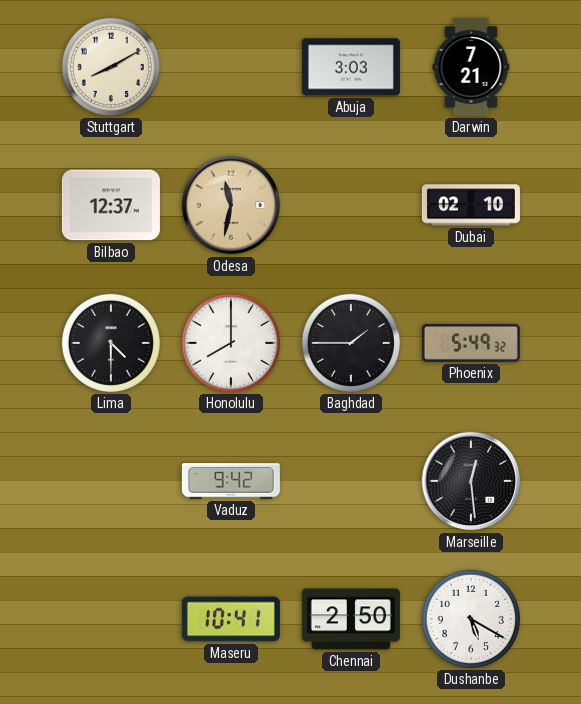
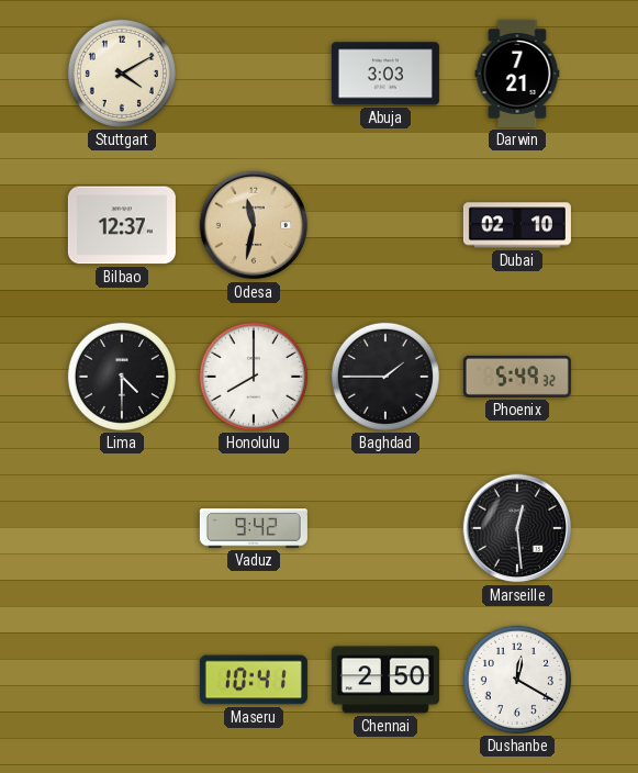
Stuttgart: 8:10 -> 4:10
Dushanbe: 5:20 -> 12:20
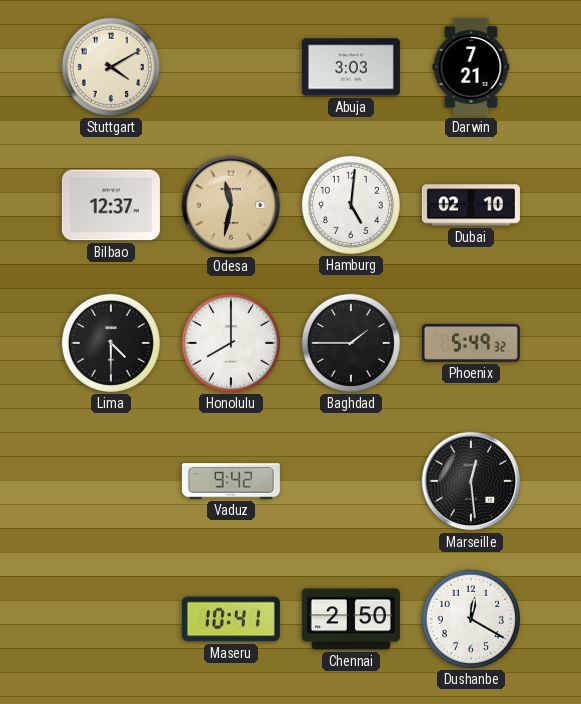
Hamburg: none -> 5:01
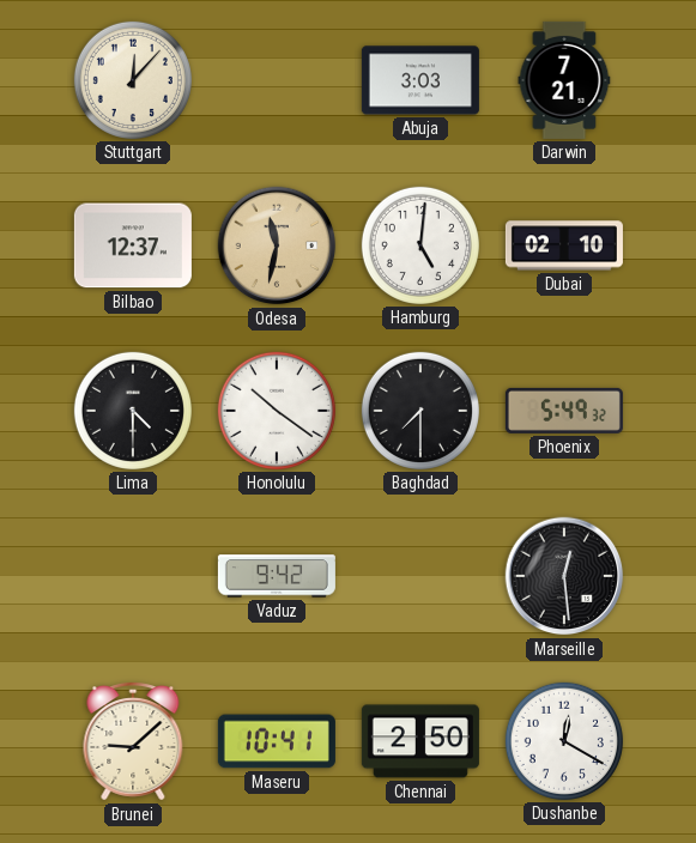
Stuttgart: 4:10 -> 12:07
Honolulu: 8:00 -> 10:21
Baghdad: 1:45 -> 7:30
Brunei: none -> 9:08
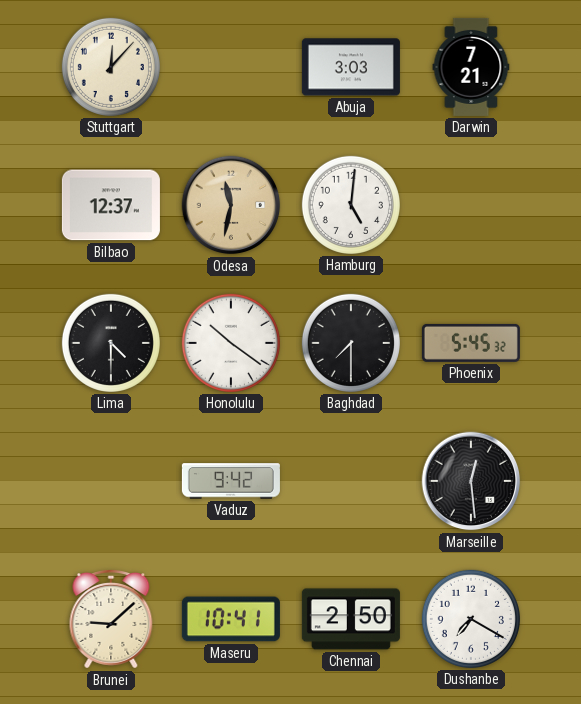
Dubai: 02:10 -> none
Phoenix: 5:49 -> 5:45
Dushanbe: 12:20 -> 7:20
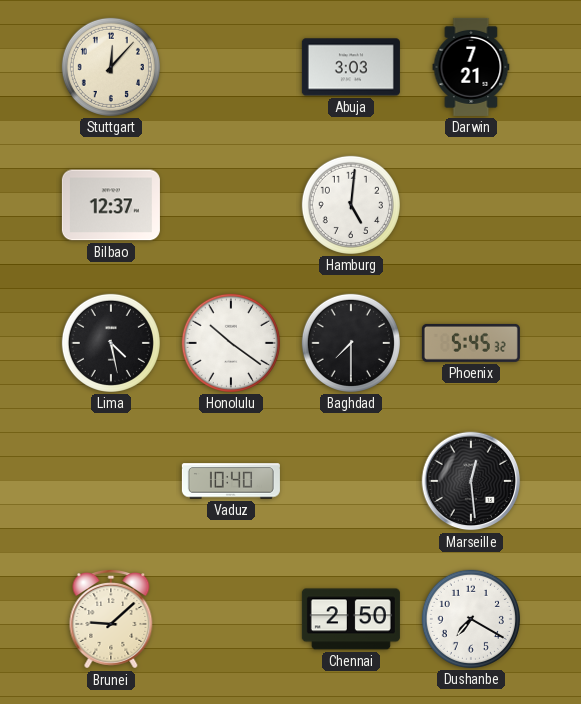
Odesa: 11:32 -> none
Lima: 4:30 -> 4:28
Vaduz: 9:42 -> 10:40
Maseru: 10:41 -> none
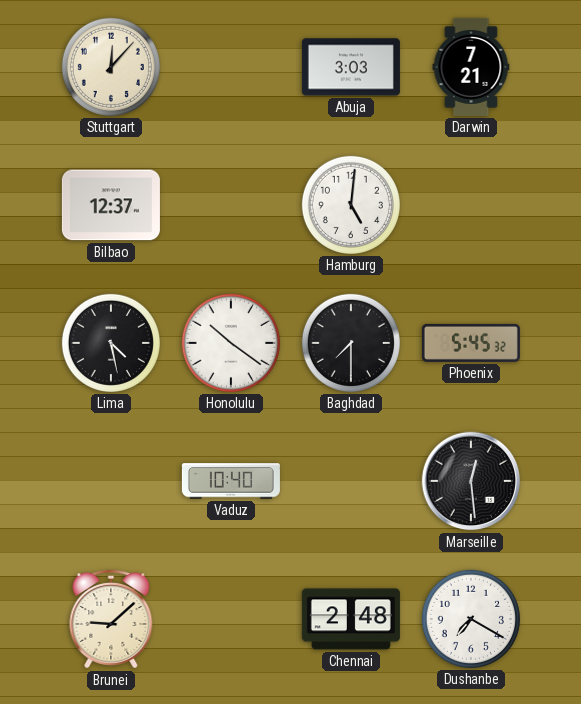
Chennai: 2:50 -> 2:48
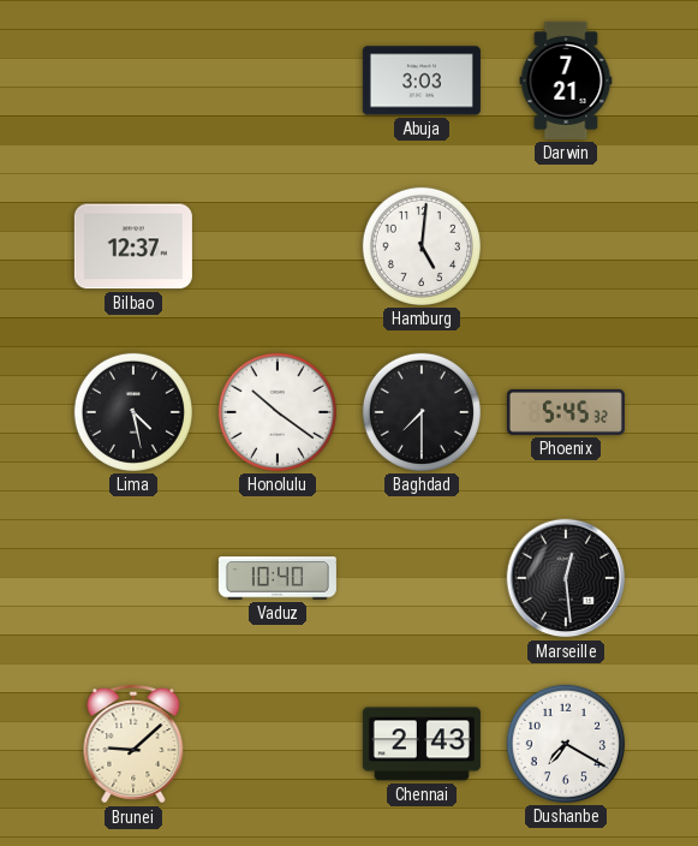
Stuttgart: 12:07 -> none
Chennai: 2:48 -> 2:43
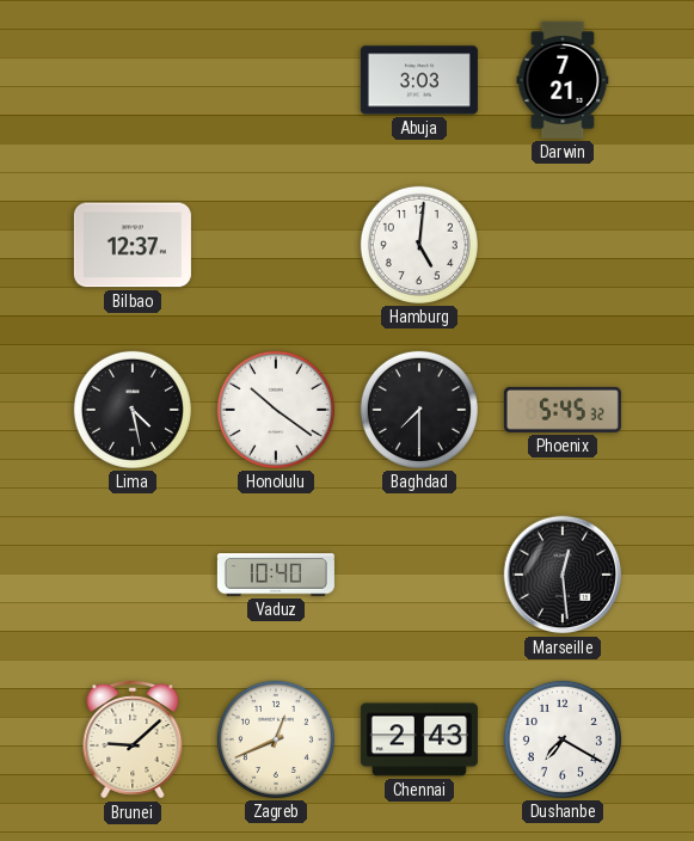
Zagreb: none -> 12:41
